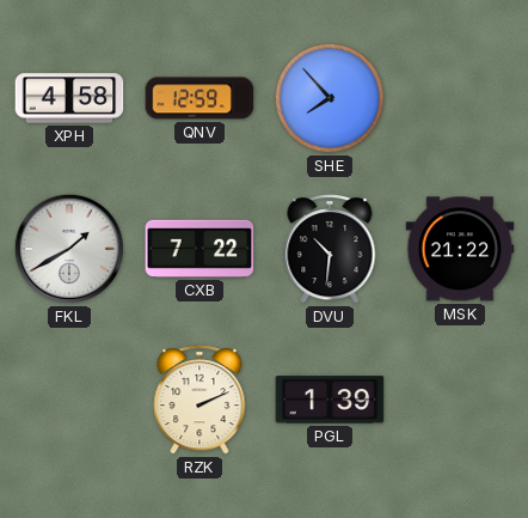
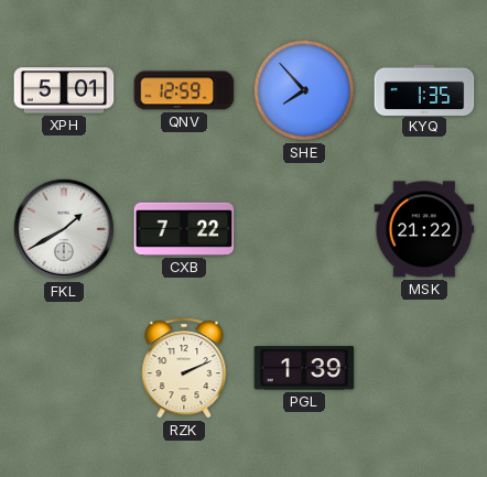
XPH: 4:58 -> 5:01
KYQ: none -> 1:35
DVU: 10:31 -> none
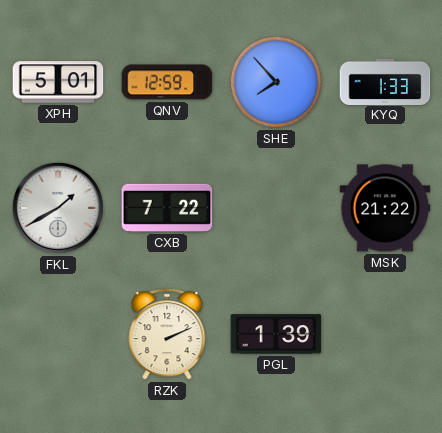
KYQ: 1:35 -> 1:33
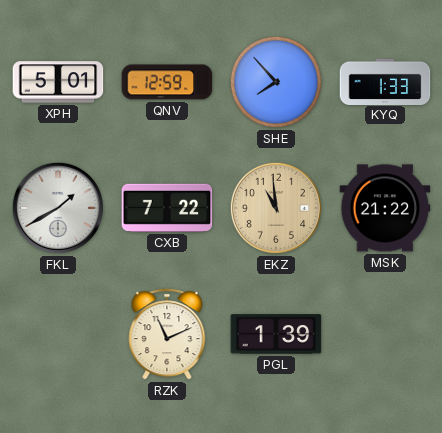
EKZ: none -> 10:59
RZK: 2:11 -> 11:11
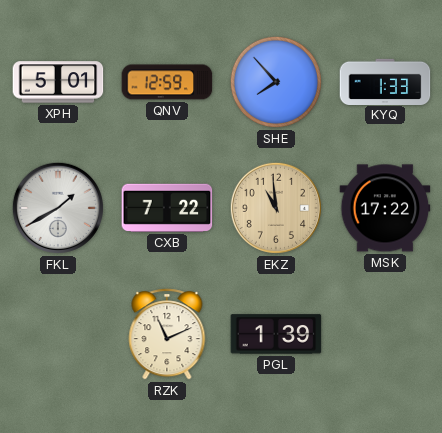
MSK: 21:22 -> 17:22
